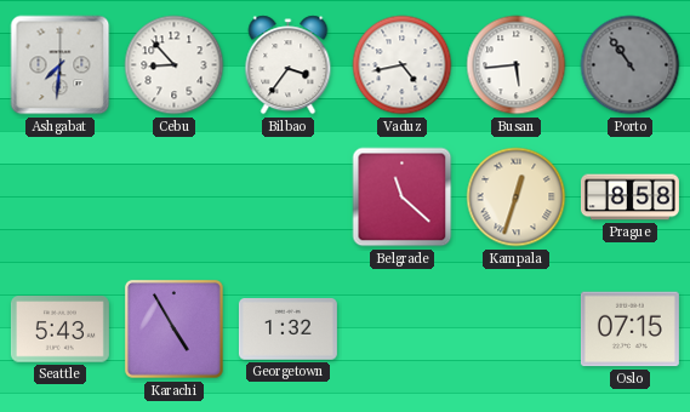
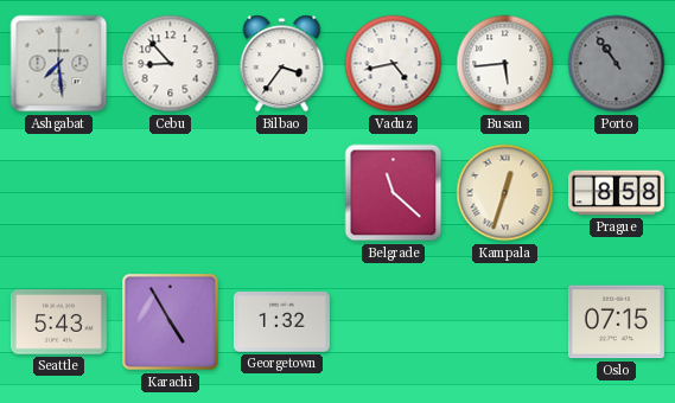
Ashgabat: 7:31 -> 7:29
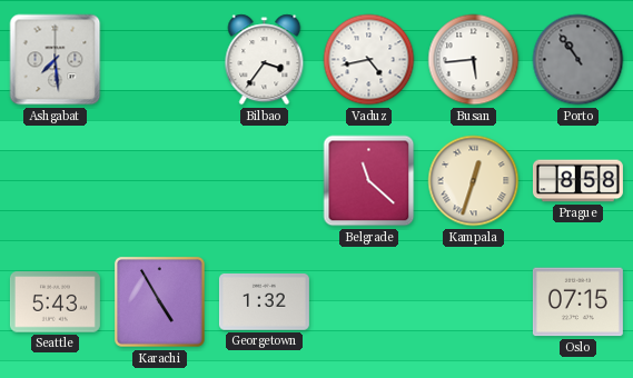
Cebu: 8:53 -> none
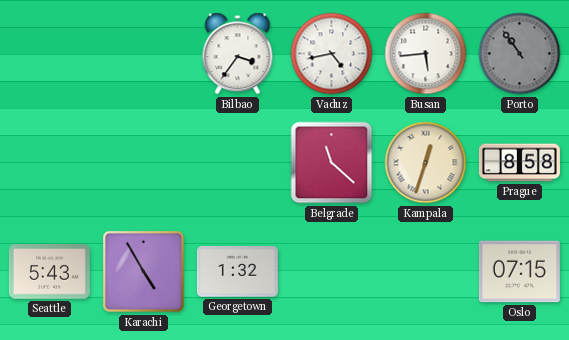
Ashgabat: 7:29 -> none
